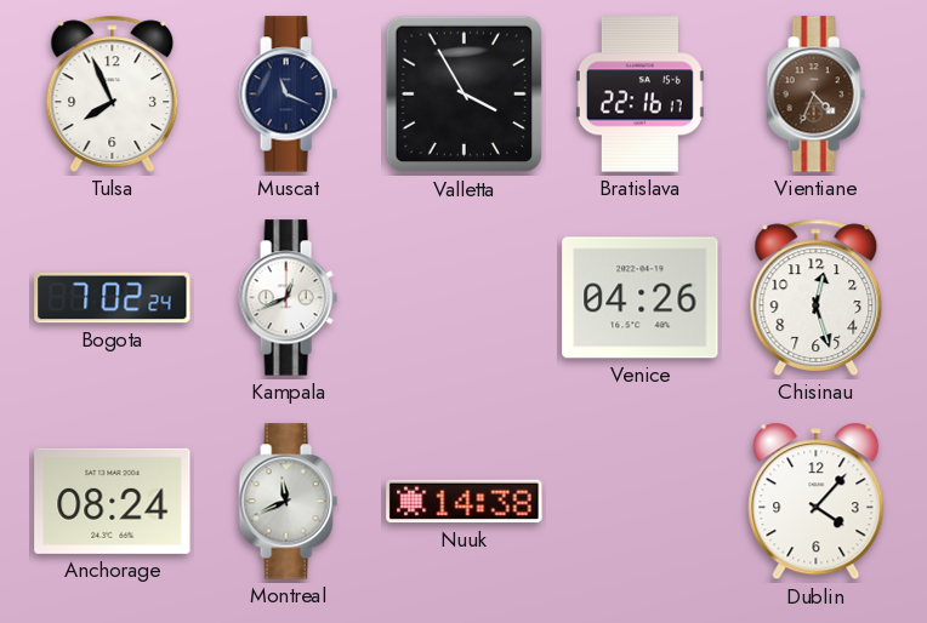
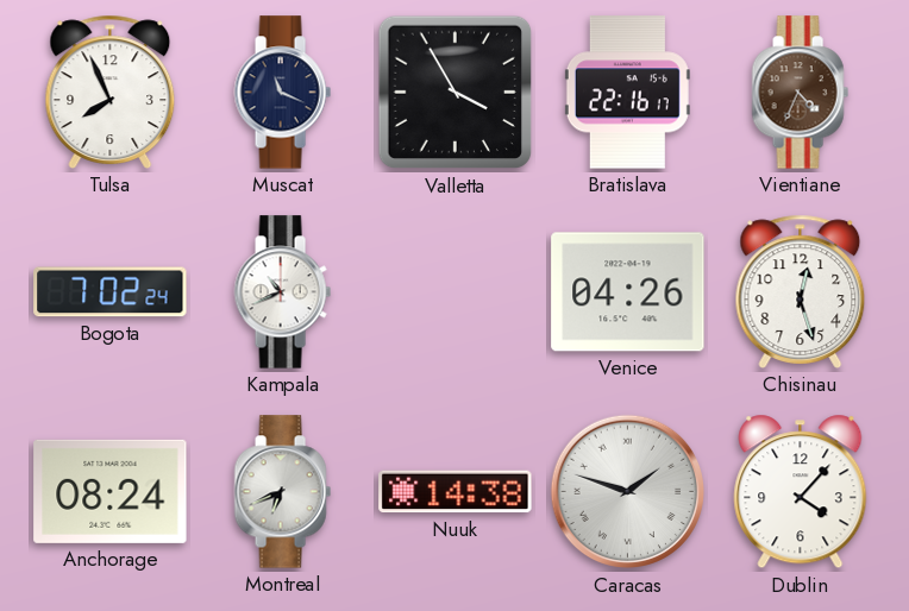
Kampala: 12:41 -> 10:41
Montreal: 11:41 -> 6:41
Caracas: none -> 1:48
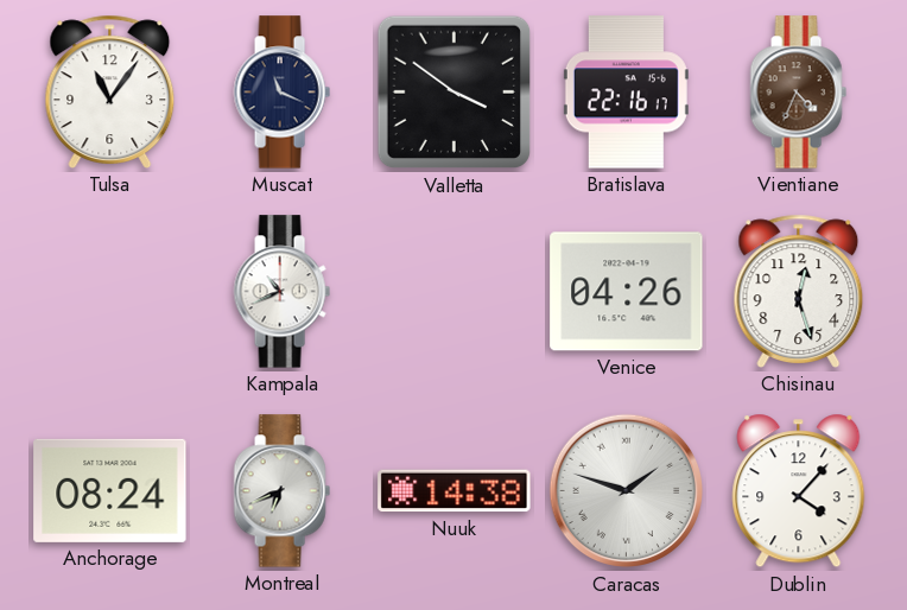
Tulsa: 7:56 -> 11:06
Valletta: 3:55 -> 3:51
Bogota: 7:02 -> none
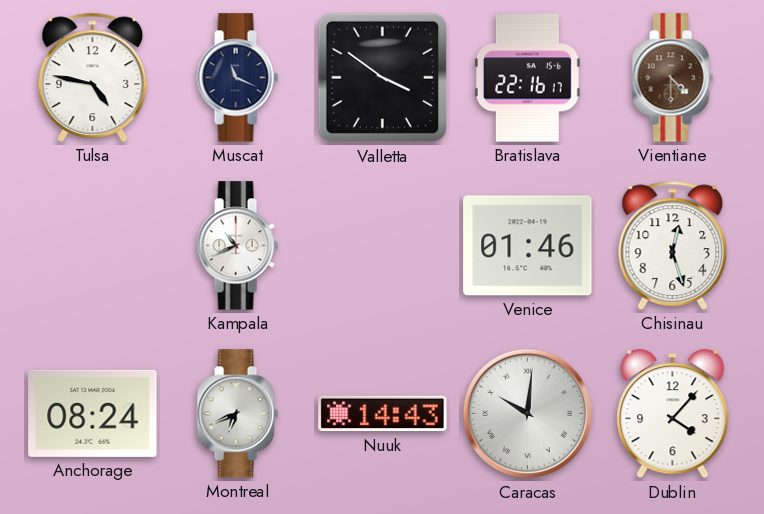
Tulsa: 11:06 -> 4:47
Vientiane: 4:34 -> 4:30
Venice: 04:26 -> 01:46
Nuuk: 14:38 -> 14:43
Caracas: 1:48 -> 10:01
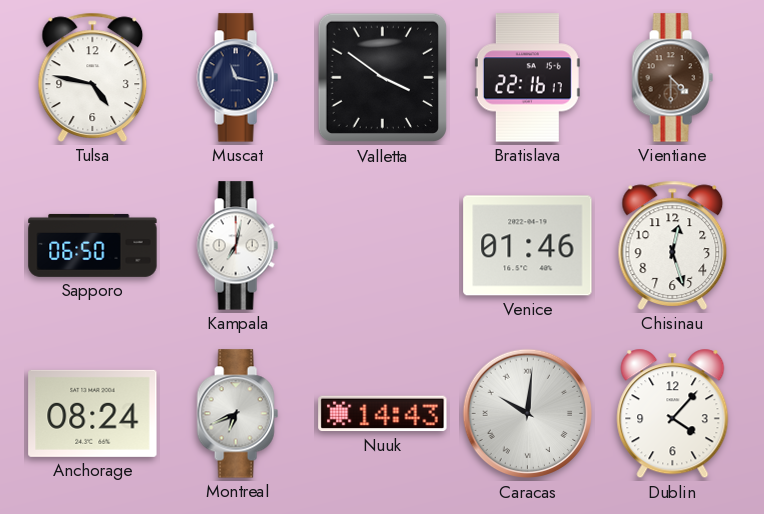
Muscat: 11:19 -> 11:17
Sapporo: none -> 06:50
Kampala: 10:41 -> 7:02
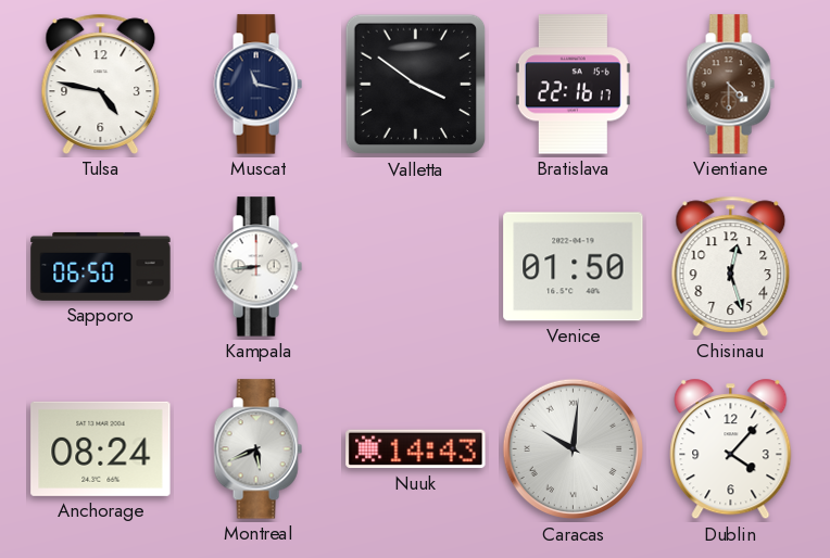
Kampala: 7:02 -> 8:44
Venice: 01:46 -> 01:50
Montreal: 6:41 -> 5:41
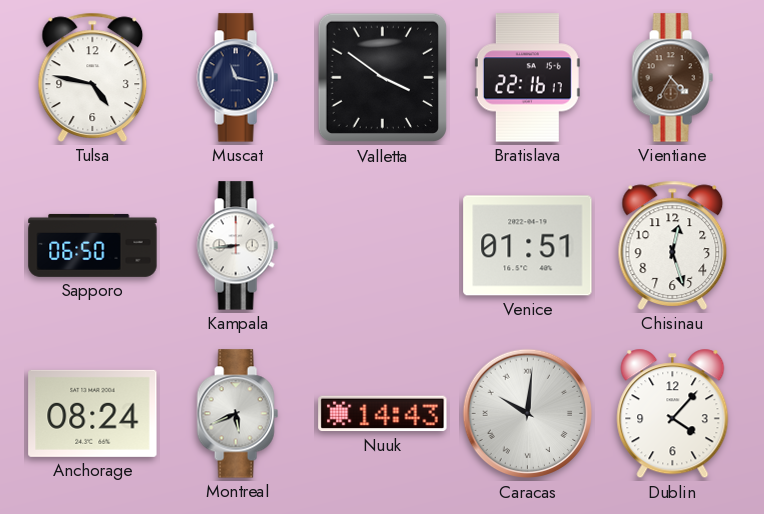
Vientiane: 4:30 -> 4:35
Venice: 01:50 -> 01:51
